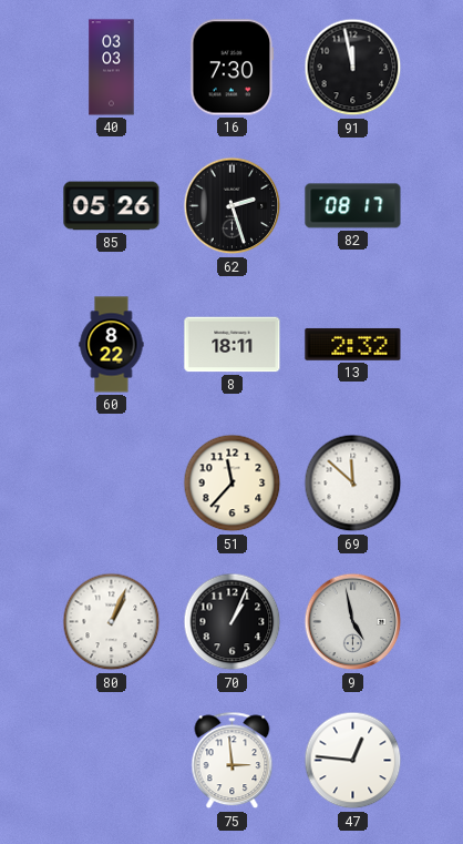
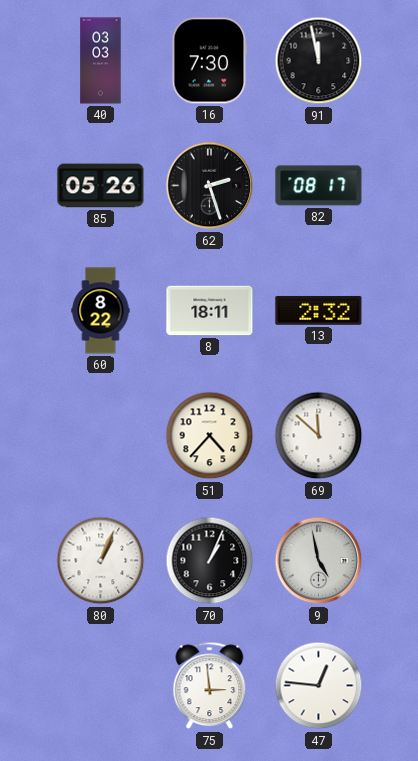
51: 11:37 -> 4:37
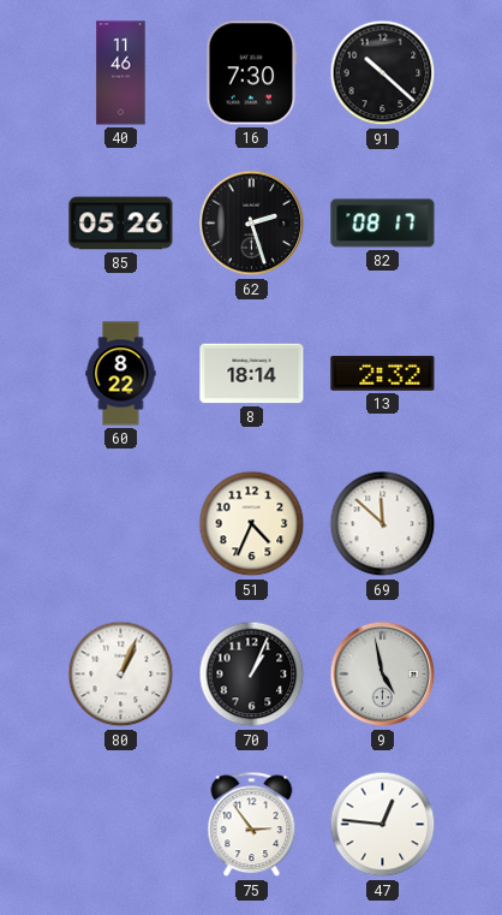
40: 03:03 -> 11:46
91: 11:58 -> 10:22
8: 18:11 -> 18:14
51: 4:37 -> 4:34
75: 2:59 -> 2:54
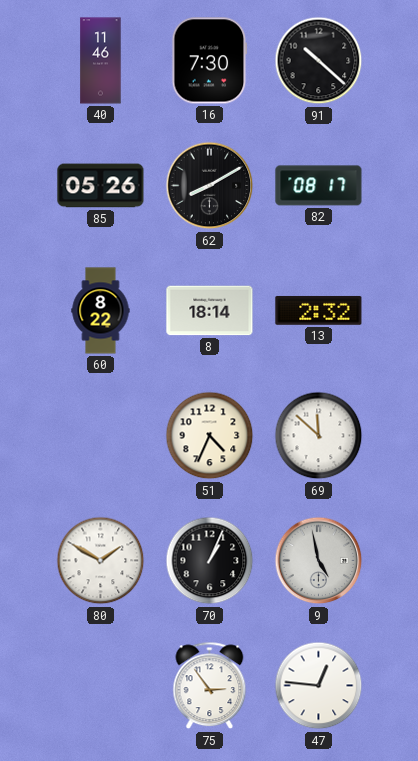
62: 2:27 -> 8:10
80: 1:04 -> 1:50
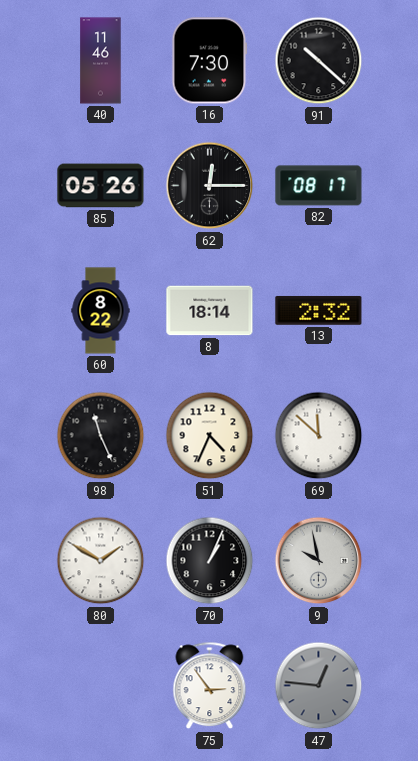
62: 8:10 -> 12:15
98: none -> 11:26
9: 4:58 -> 9:58
47 dial: white -> grey
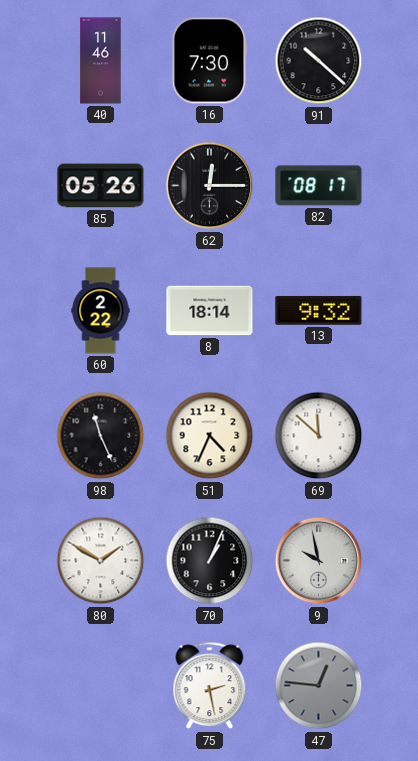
60: 8:22 -> 2:22
13: 2:32 -> 9:32
75: 2:54 -> 2:28
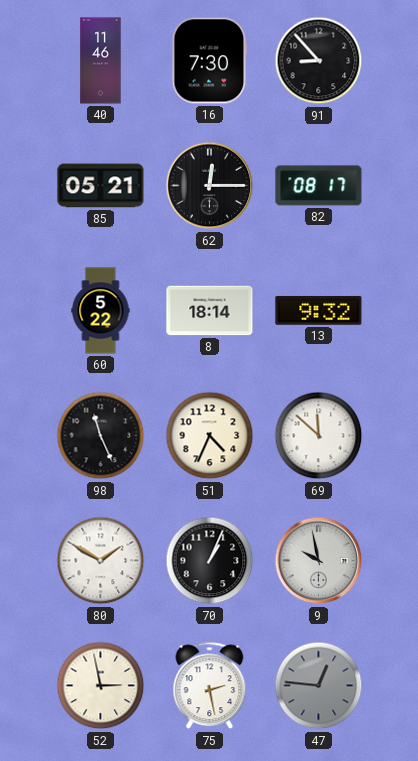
91: 10:22 -> 8:53
85: 05:26 -> 05:21
60: 2:22 -> 5:22
52: none -> 2:58
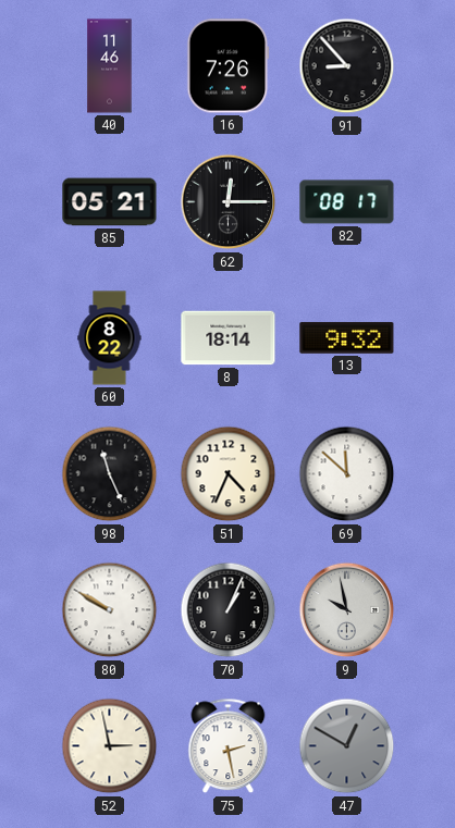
16: 7:30 -> 7:26
60: 5:22 -> 8:22
80: 1:50 -> 9:50
47: 12:46 -> 12:50
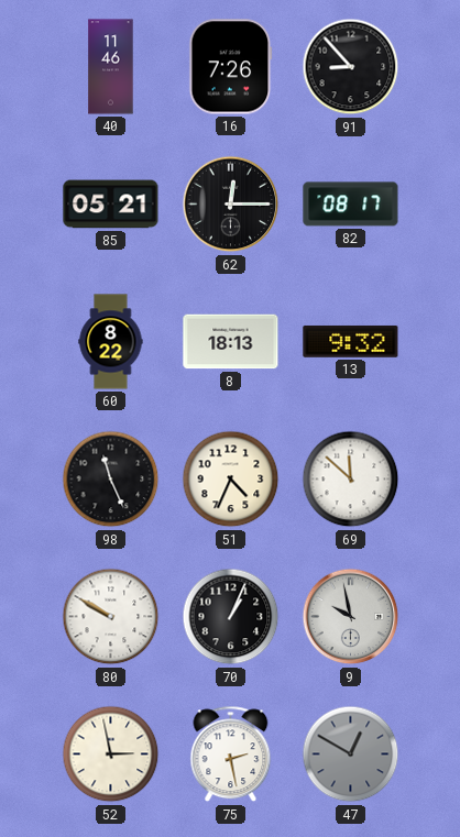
8: 18:14 -> 18:13
